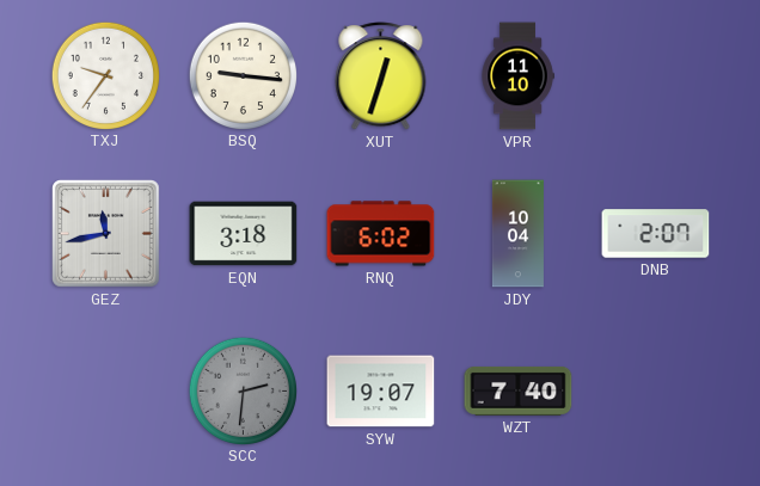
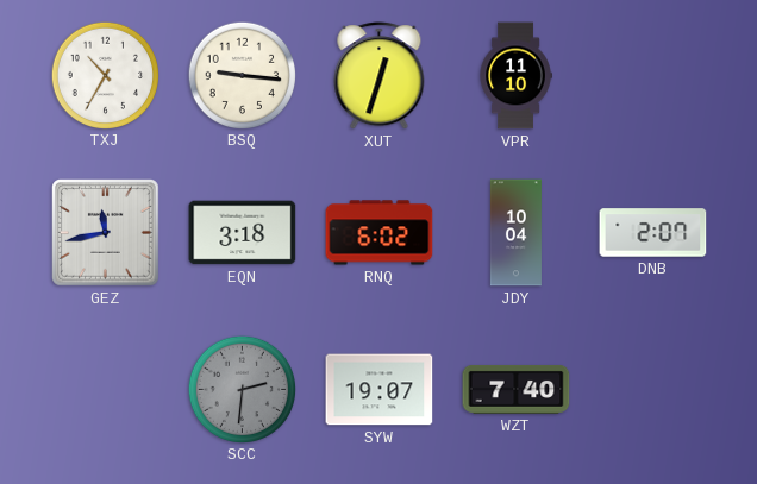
TXJ: 9:36 -> 10:35
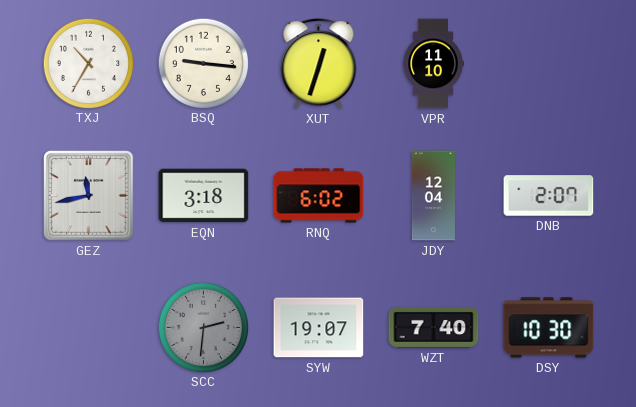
JDY: 10:04 -> 12:04
DSY: none -> 10:30
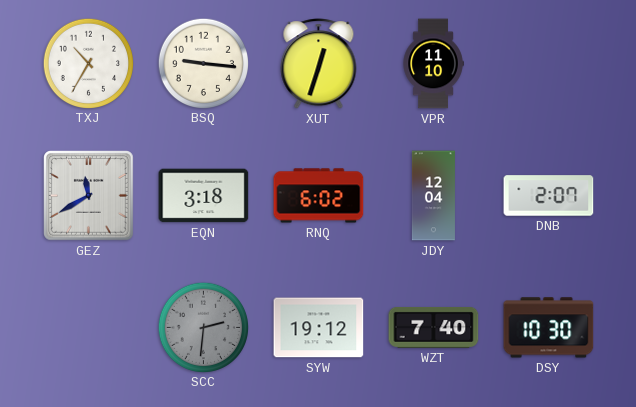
GEZ: 11:43 -> 11:40
SYW: 19:07 -> 19:12
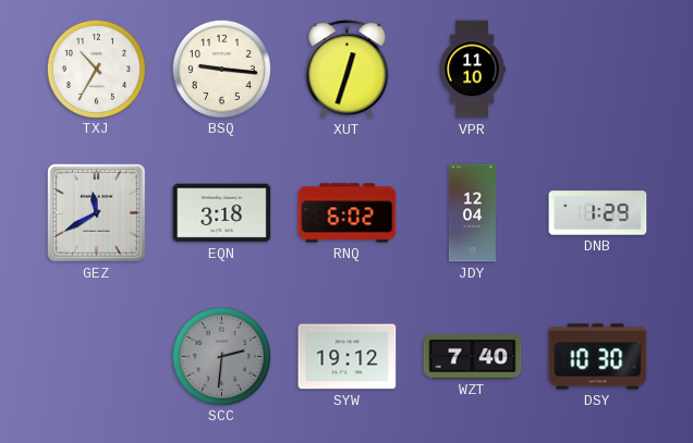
DNB: 2:07 -> 1:29
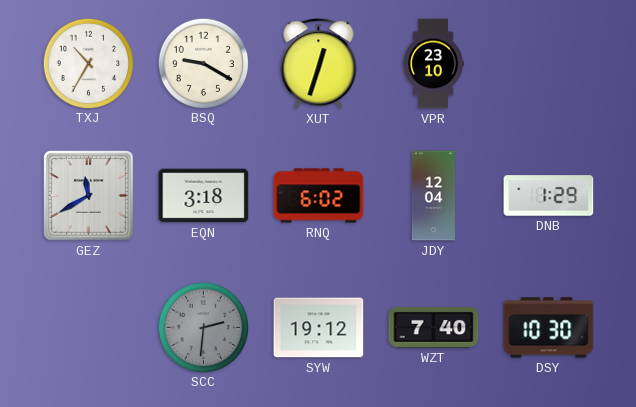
BSQ: 9:16 -> 9:20
VPR: 11:10 -> 23:10
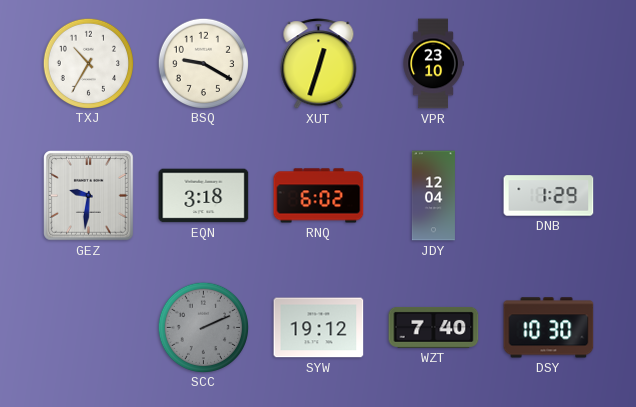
GEZ: 11:40 -> 9:31
SCC: 2:31 -> 2:11
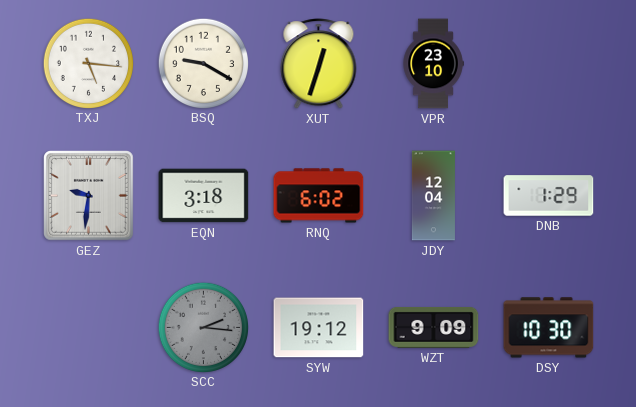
TXJ: 10:35 -> 5:16
SCC: 2:11 -> 2:16
WZT: 7:40 -> 9:09
